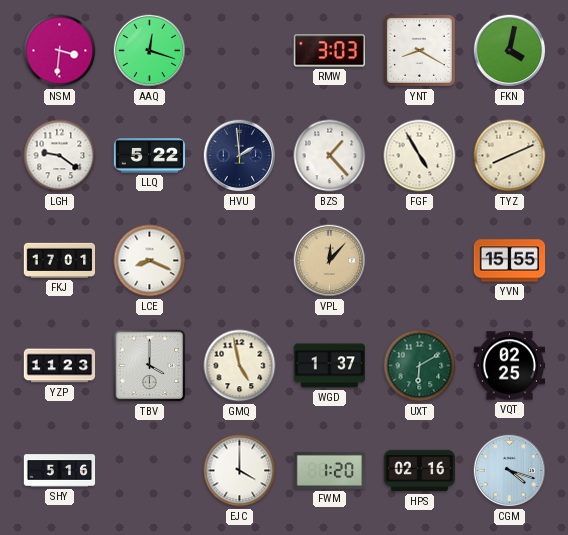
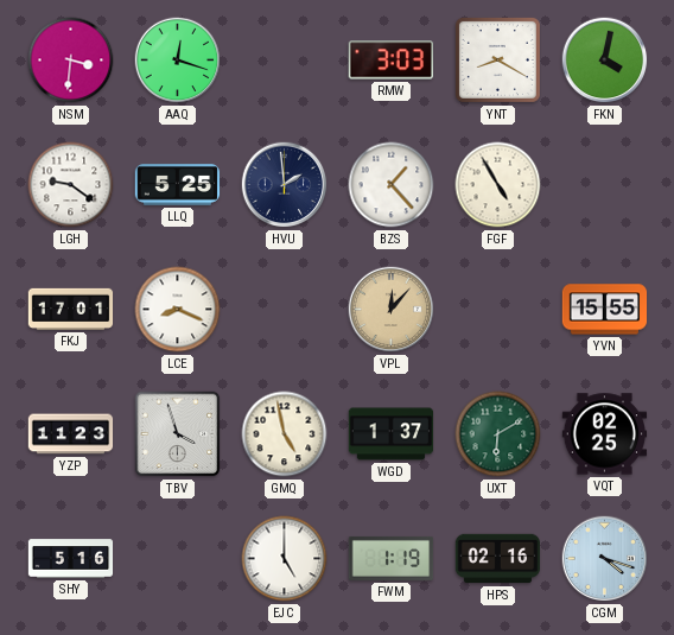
LLQ: 5:22 -> 5:25
TYZ: 8:11 -> none
TBV: 4:00 -> 3:57
EJC: 4:00 -> 5:00
FWM: 1:20 -> 1:19
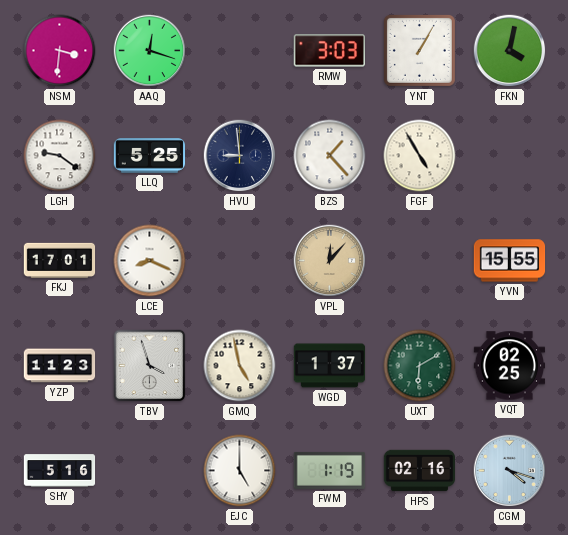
YNT: 8:20 -> 1:05
HVU: 1:59 -> 8:59
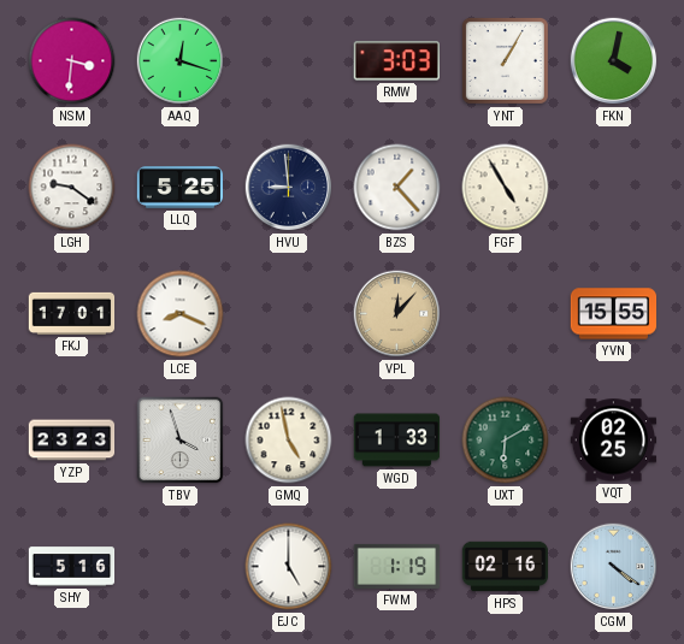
YZP: 11:23 -> 23:23
WGD: 1:37 -> 1:33
CGM: 4:18 -> 4:21
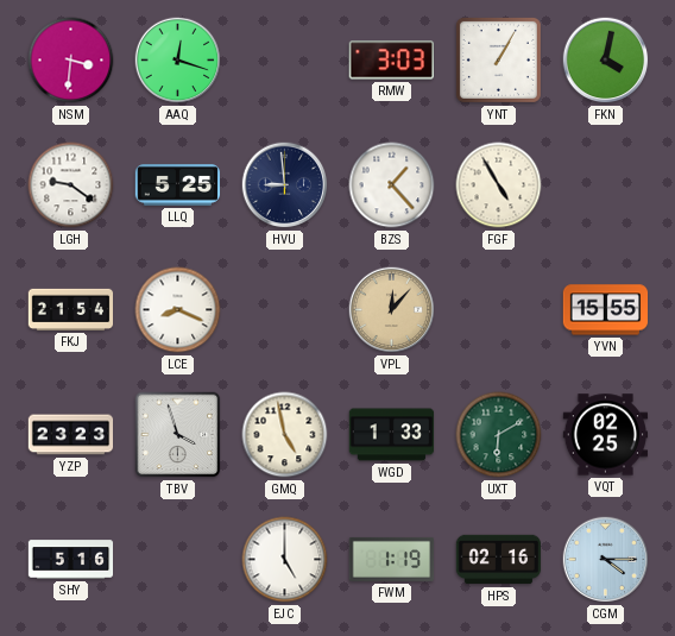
FKJ: 17:01 -> 21:54
CGM: 4:21 -> 4:15
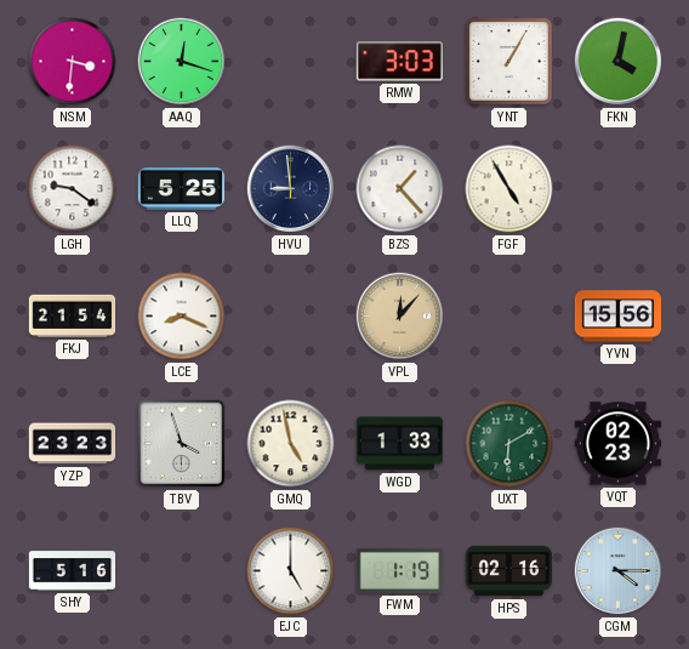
YVN: 15:55 -> 15:56
VQT: 02:25 -> 02:23
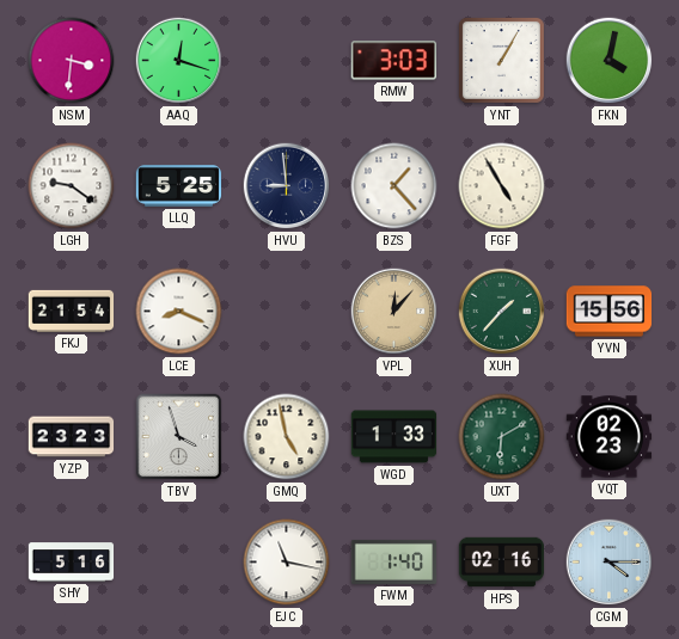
XUH: none -> 1:37
EJC: 5:00 -> 11:17
FWM: 1:19 -> 1:40
